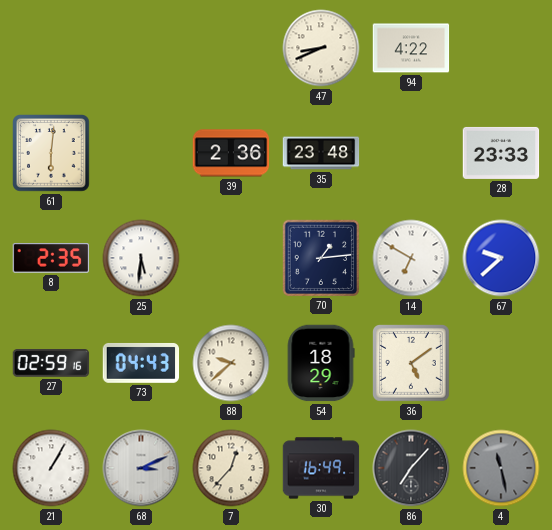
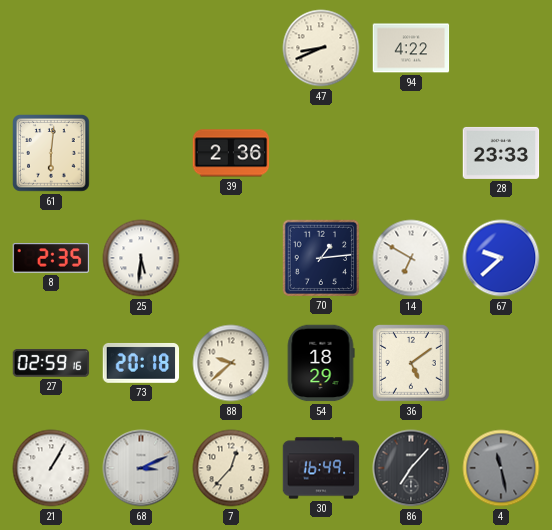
35: 23:48 -> none
73: 04:43 -> 20:18
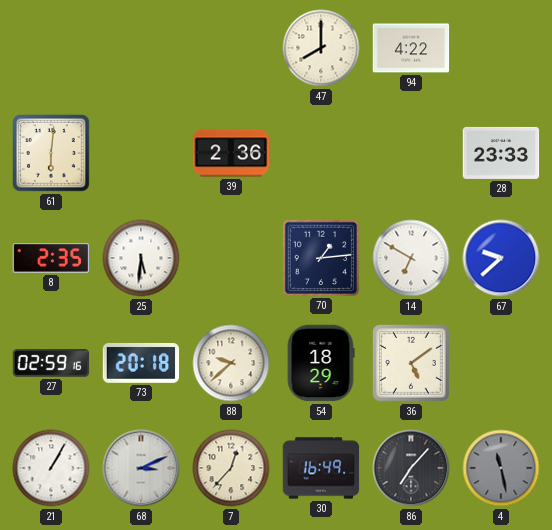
47: 8:41 -> 8:00
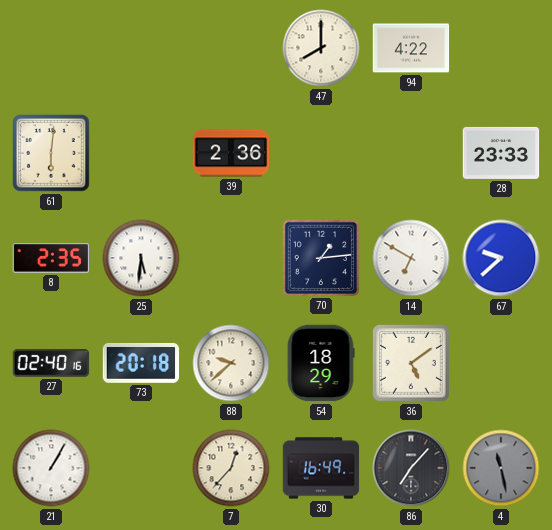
27: 02:59 -> 02:40
68: 3:11 -> none
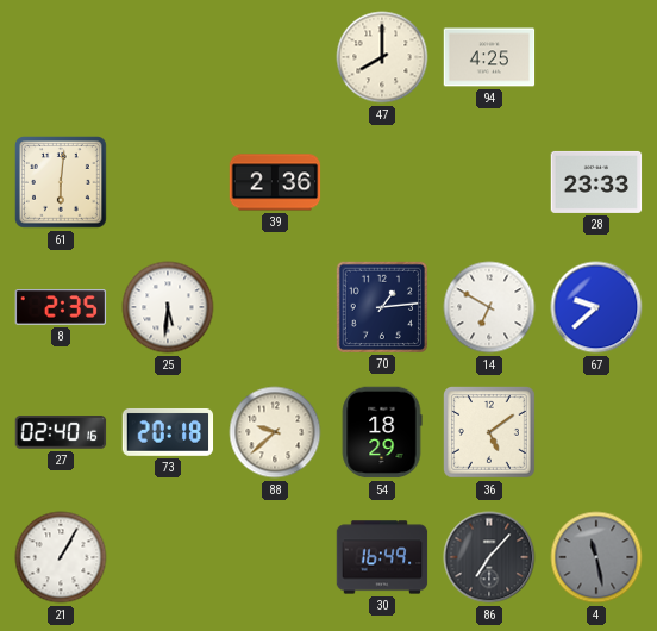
94: 4:22 -> 4:25
7: 12:37 -> none
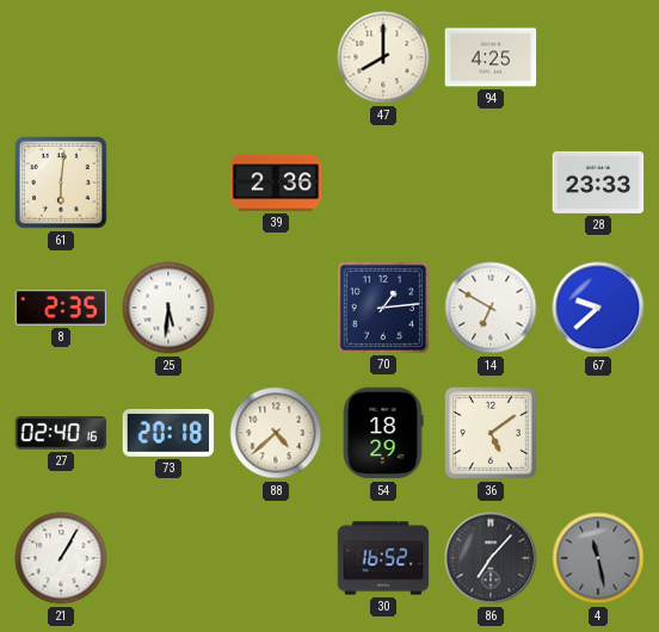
88: 9:38 -> 4:38
30: 16:49 -> 16:52
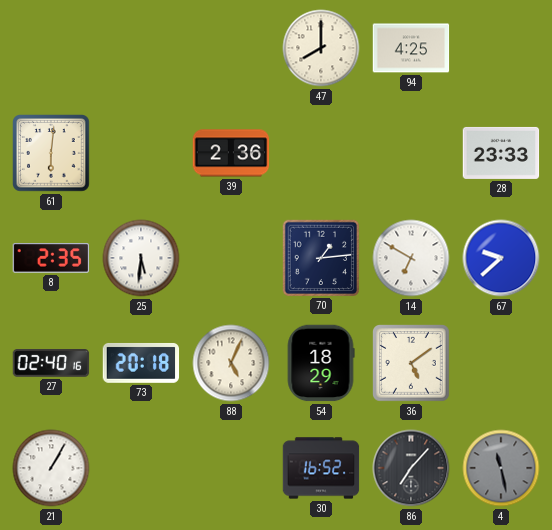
88: 4:38 -> 5:04
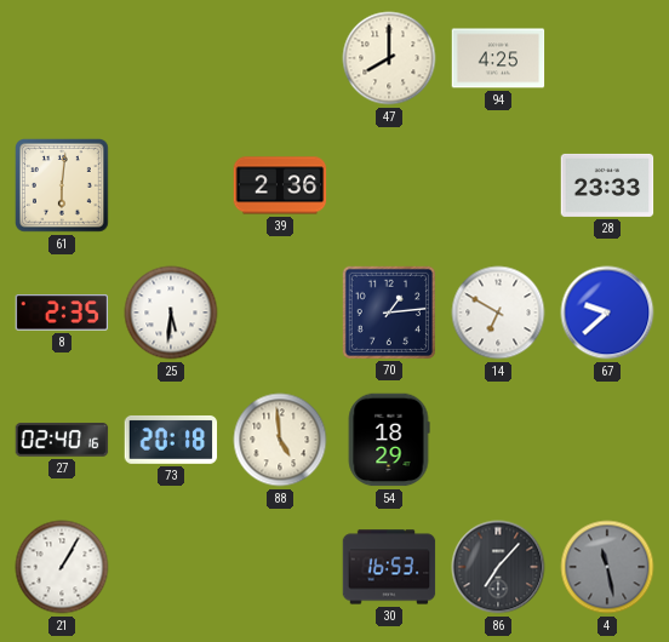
88: 5:04 -> 4:59
36: 5:09 -> none
30: 16:52 -> 16:53
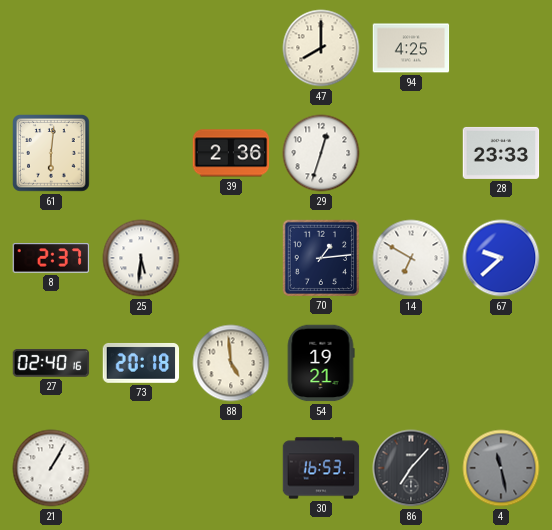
29: none -> 12:33
8: 2:35 -> 2:37
54: 18:29 -> 19:21
